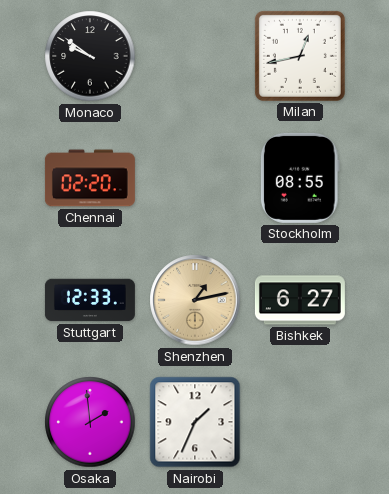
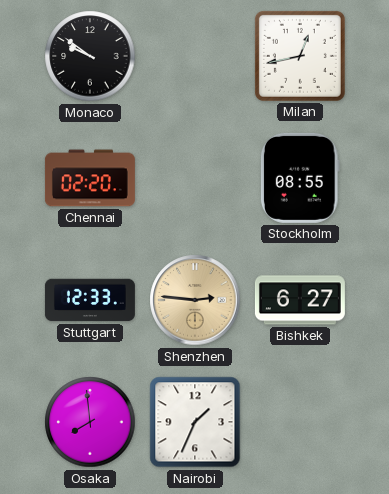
Shenzhen: 1:13 -> 2:46
Osaka: 1:59 -> 7:59
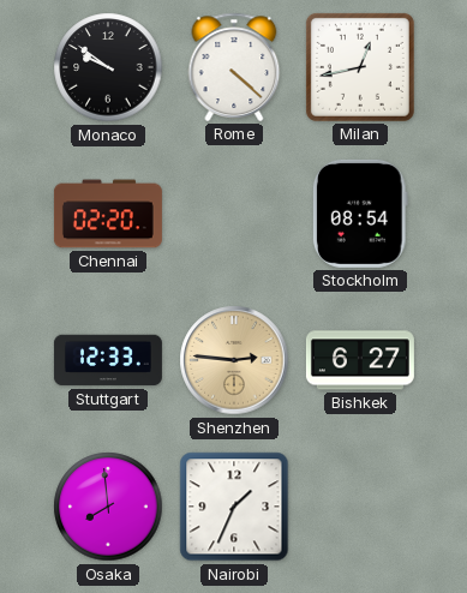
Rome: none -> 4:22
Stockholm: 08:55 -> 08:54
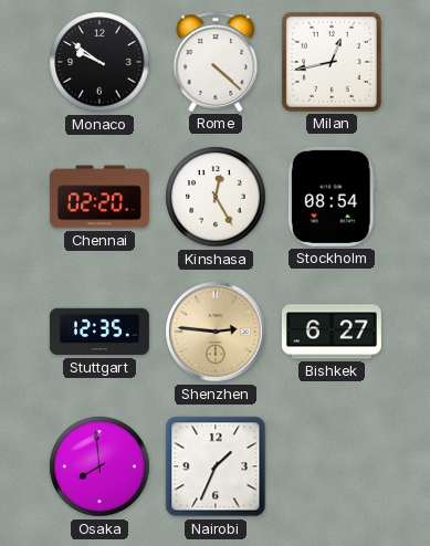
Kinshasa: none -> 12:25
Stuttgart: 12:33 -> 12:35
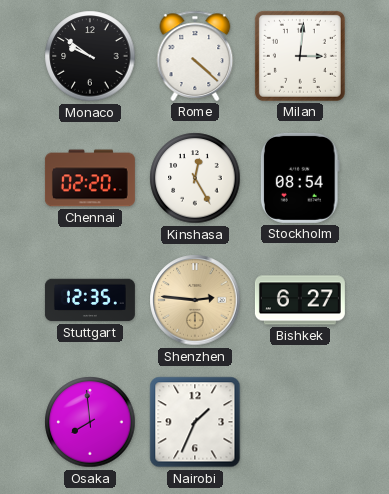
Milan: 12:43 -> 3:01
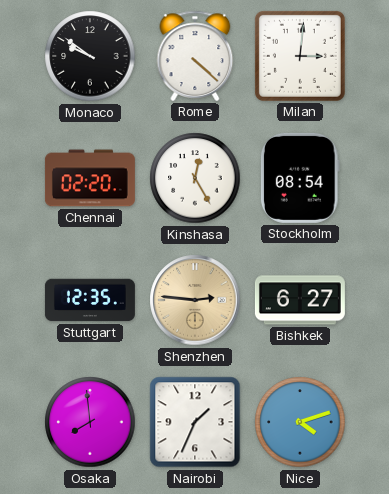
Nice: none -> 4:12
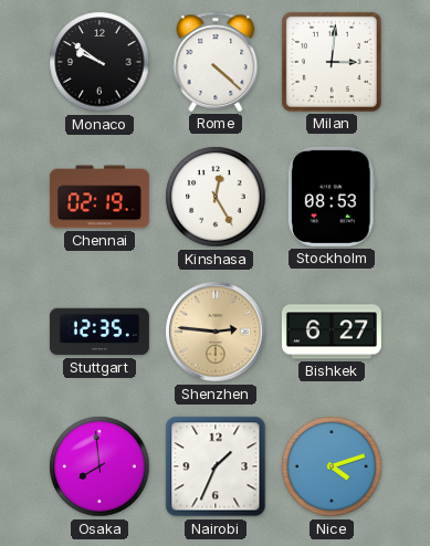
Chennai: 02:20 -> 02:19
Stockholm: 08:54 -> 08:53
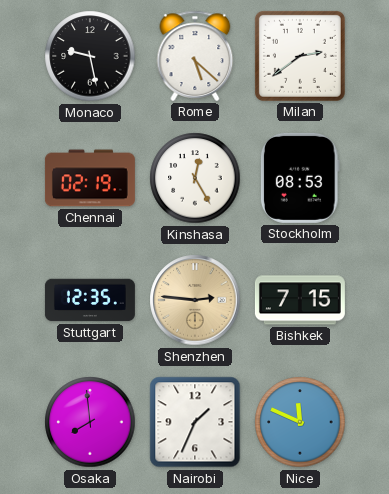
Monaco: 9:51 -> 9:28
Rome: 4:22 -> 5:22
Milan: 3:01 -> 2:39
Bishkek: 6:27 -> 7:15
Nice: 4:12 -> 11:49
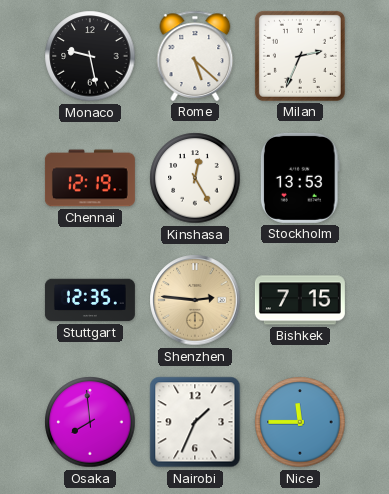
Milan: 2:39 -> 2:34
Chennai: 02:19 -> 12:19
Stockholm: 08:53 -> 13:53
Nice: 11:49 -> 11:45
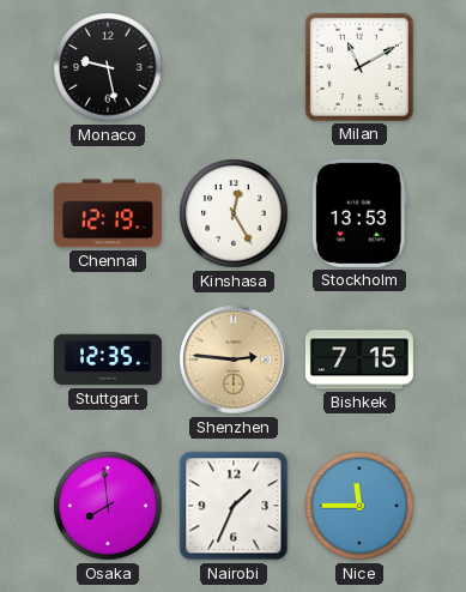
Rome: 5:22 -> none
Milan: 2:34 -> 11:10
